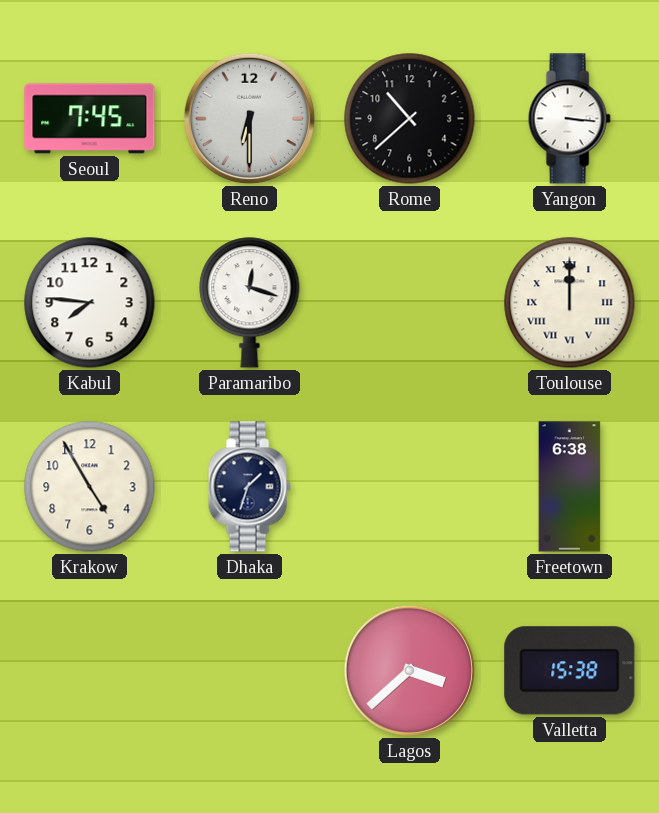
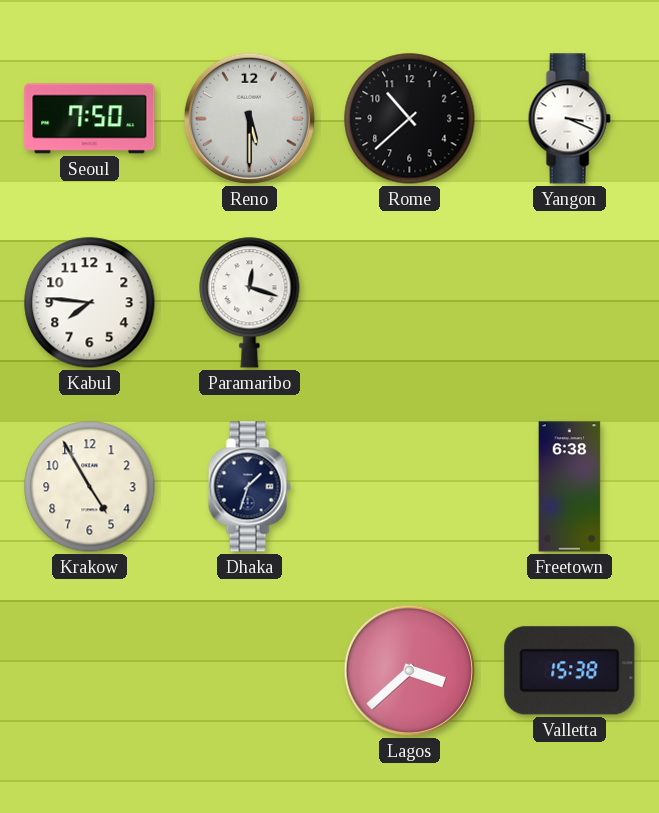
Seoul: 7:45 -> 7:50
Reno: 6:30 -> 5:30
Yangon: 3:16 -> 3:19
Toulouse: 12:00 -> none
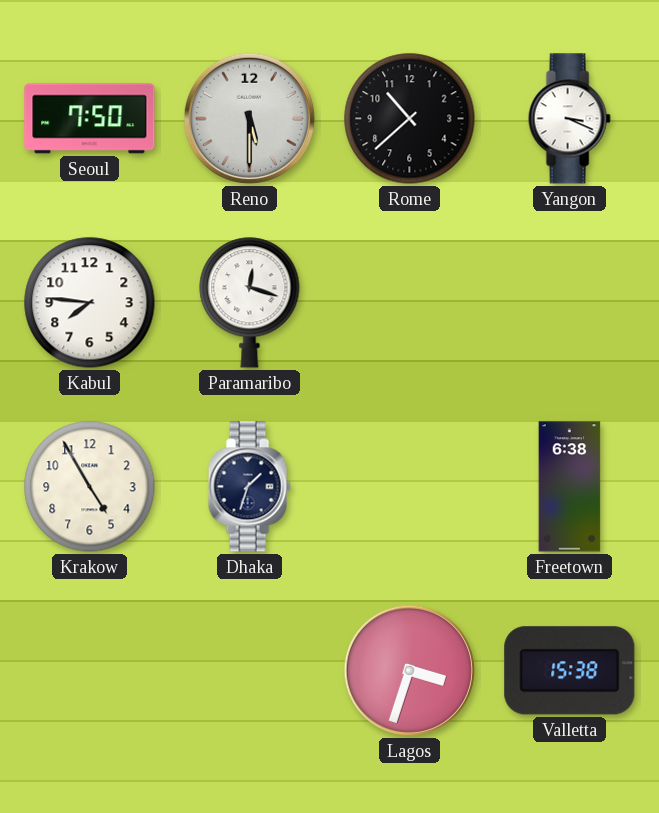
Lagos: 3:38 -> 3:33
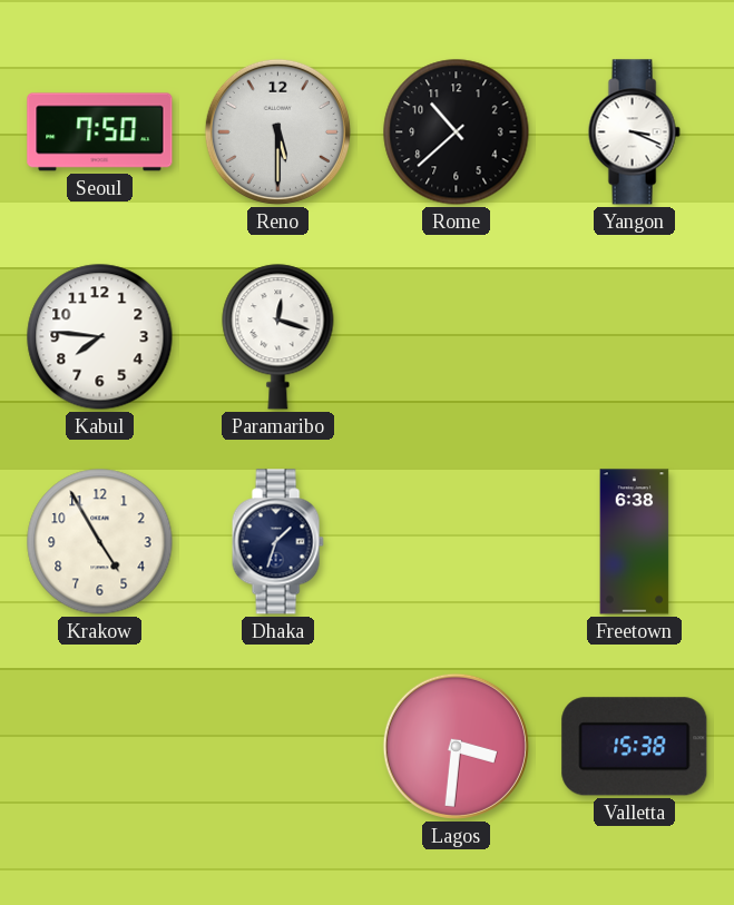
Lagos: 3:33 -> 3:31
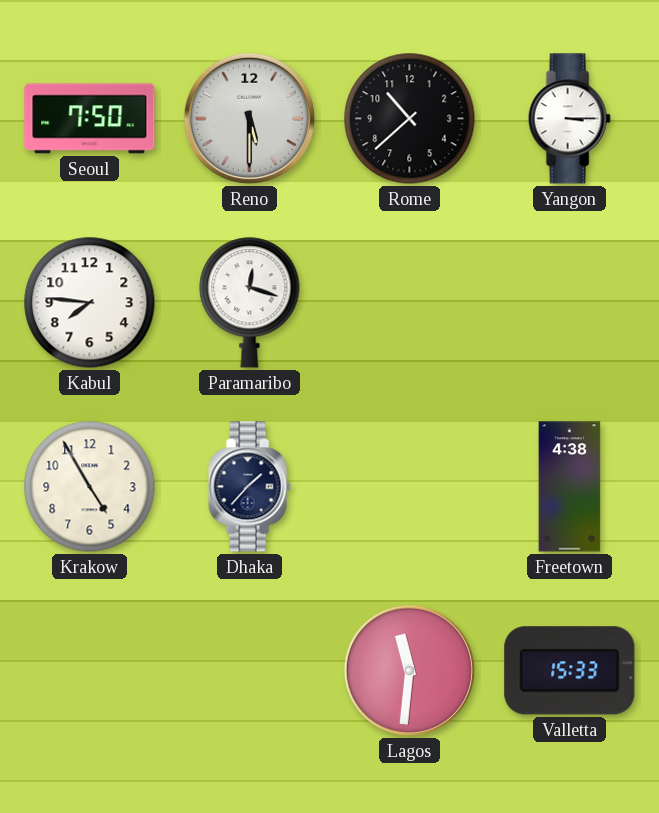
Yangon: 3:19 -> 3:15
Dhaka: 1:33 -> 1:37
Freetown: 6:38 -> 4:38
Lagos: 3:31 -> 11:31
Valletta: 15:38 -> 15:33
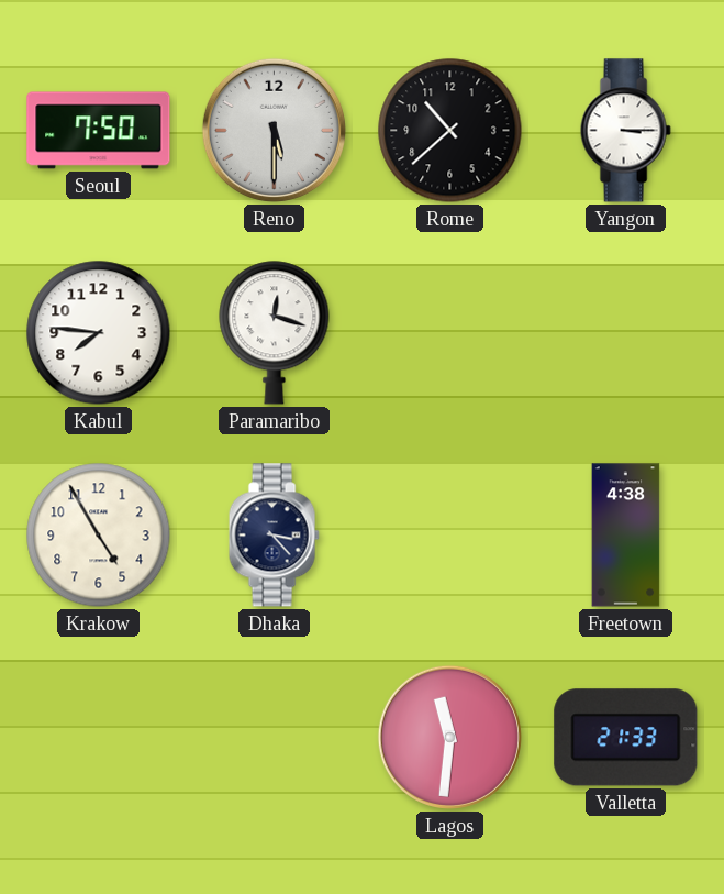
Dhaka: 1:37 -> 3:23
Valletta: 15:33 -> 21:33
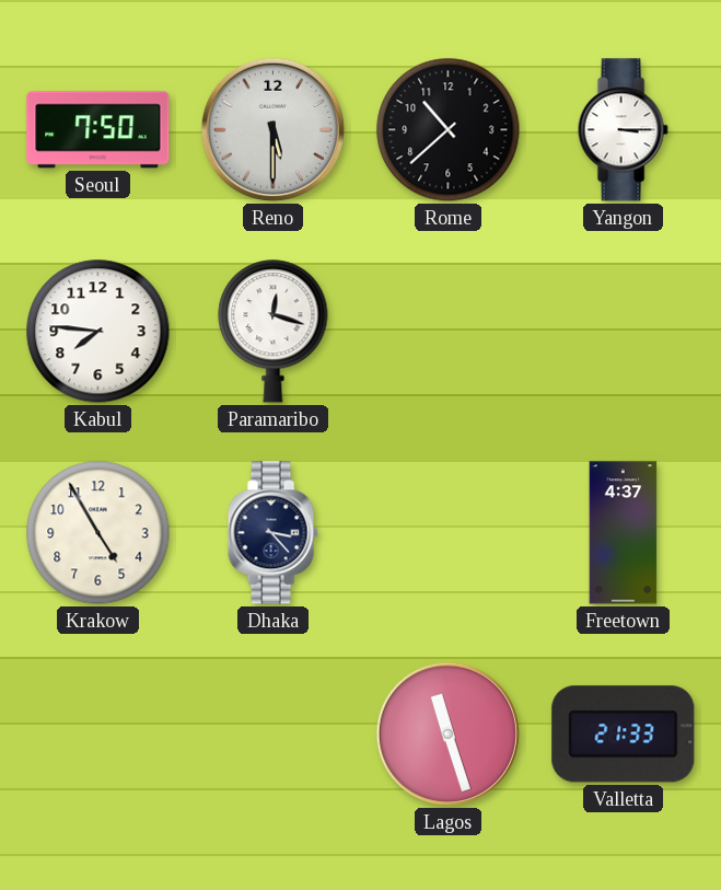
Freetown: 4:38 -> 4:37
Lagos: 11:31 -> 11:27
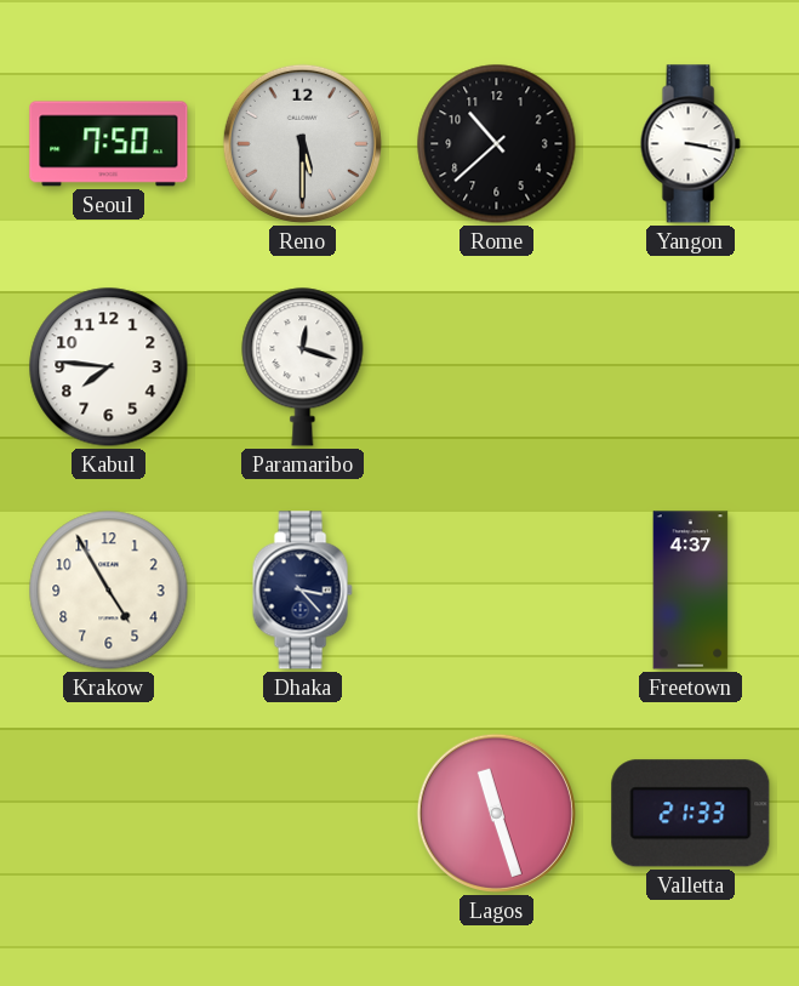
Yangon: 3:15 -> 3:17
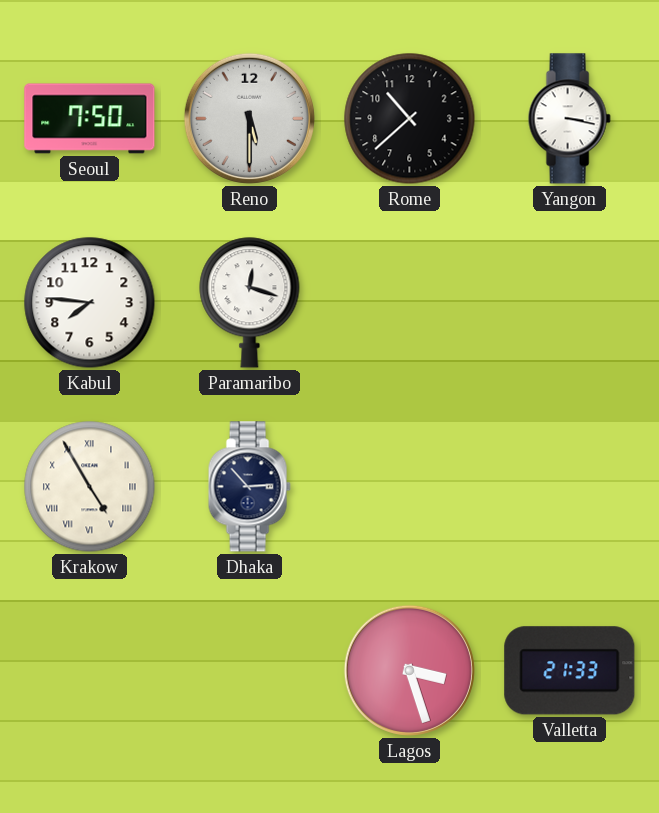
Krakow numerals: Arabic -> Roman
Dhaka: 3:23 -> 2:53
Freetown: 4:37 -> none
Lagos: 11:27 -> 3:27
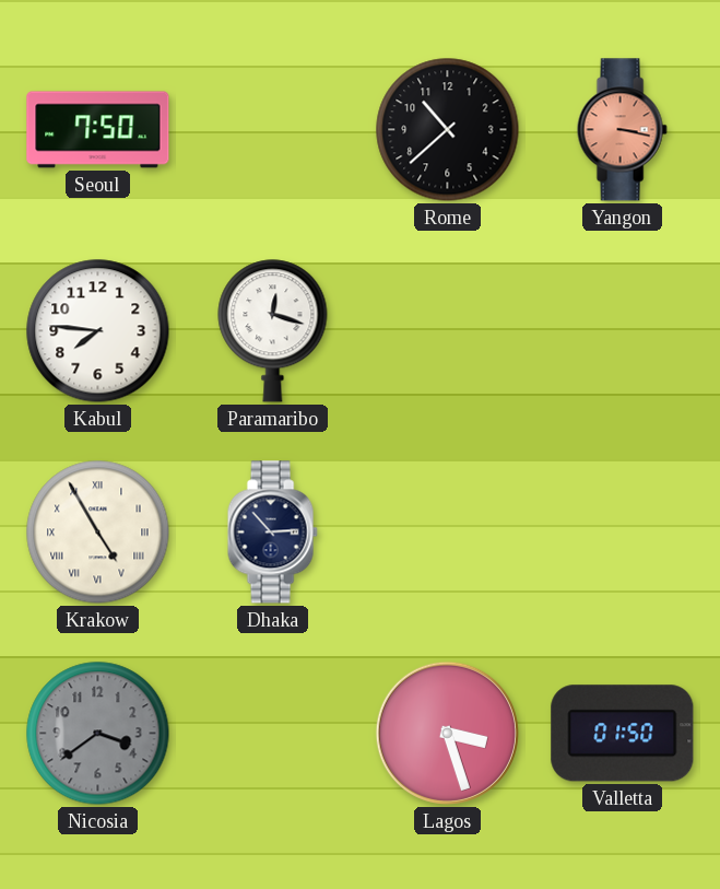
Reno: 5:30 -> none
Yangon dial: white -> salmon
Nicosia: none -> 3:39
Valletta: 21:33 -> 01:50
